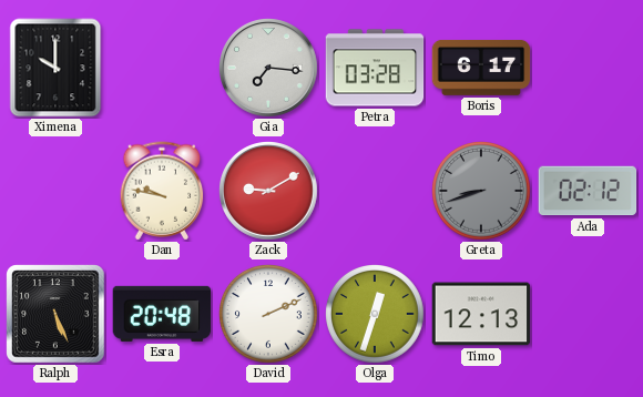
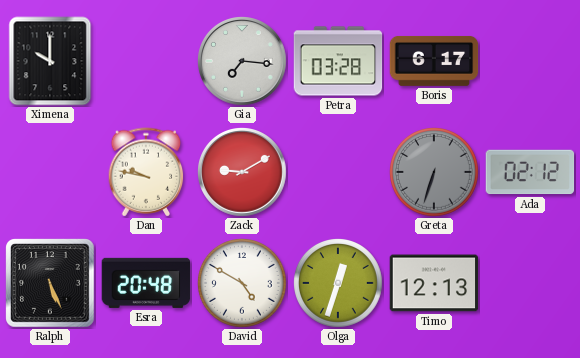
Greta: 8:42 -> 6:33
David: 2:11 -> 4:50
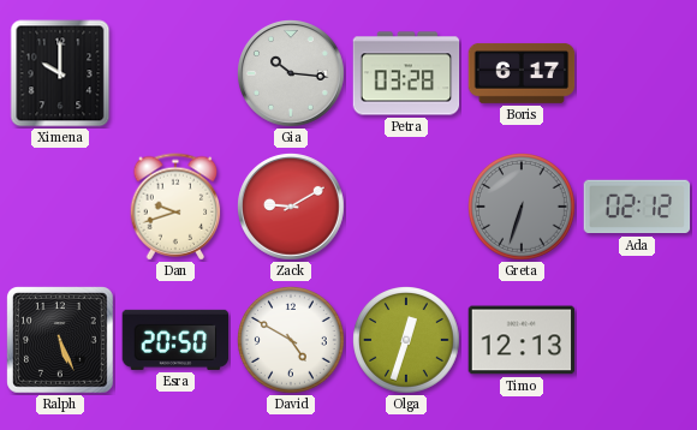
Gia: 7:16 -> 10:16
Dan: 9:47 -> 9:42
Esra: 20:48 -> 20:50
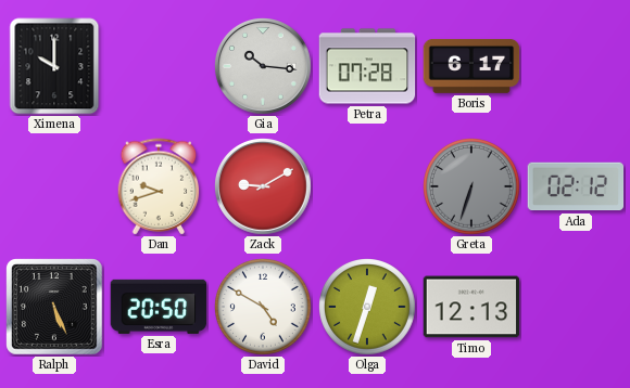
Petra: 03:28 -> 07:28
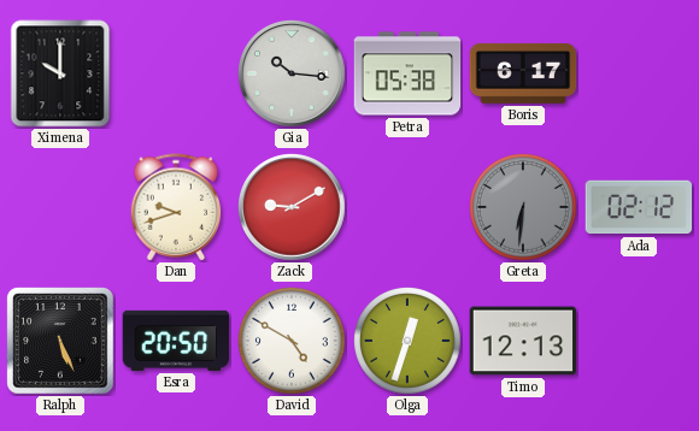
Petra: 07:28 -> 05:38
Greta: 6:33 -> 6:31
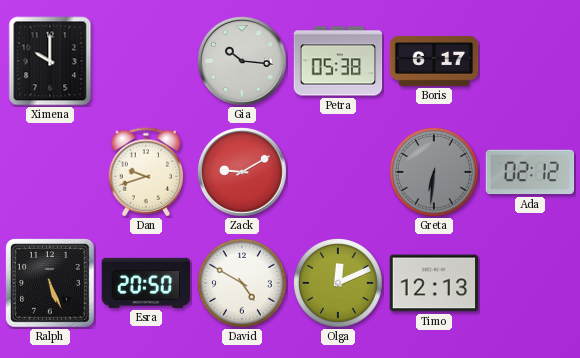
Olga: 12:33 -> 12:11
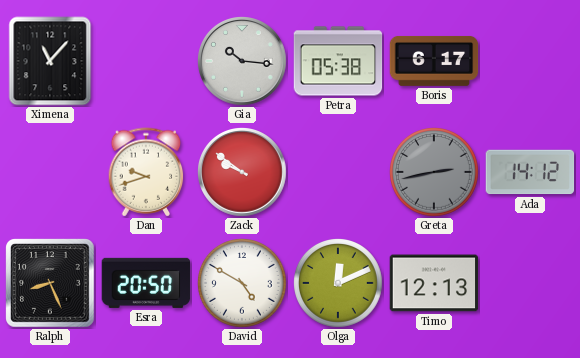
Ximena: 10:00 -> 11:07
Zack: 9:10 -> 9:51
Greta: 6:31 -> 2:43
Ada: 02:12 -> 14:12
Ralph: 5:26 -> 8:26
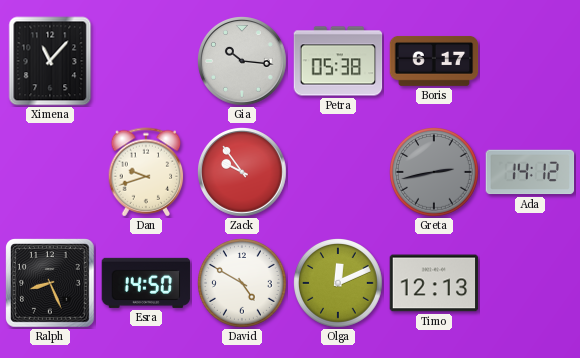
Zack: 9:51 -> 9:54
Esra: 20:50 -> 14:50
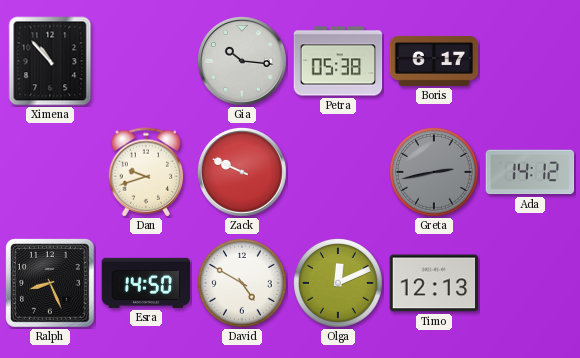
Ximena: 11:07 -> 10:53
Zack: 9:54 -> 9:49
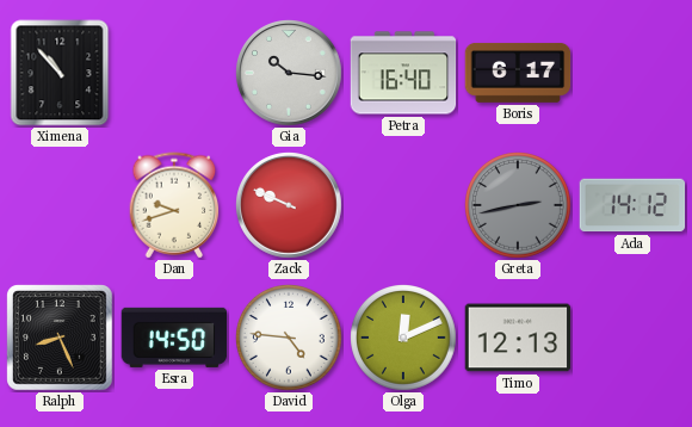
Petra: 05:38 -> 16:40
David: 4:50 -> 4:46
